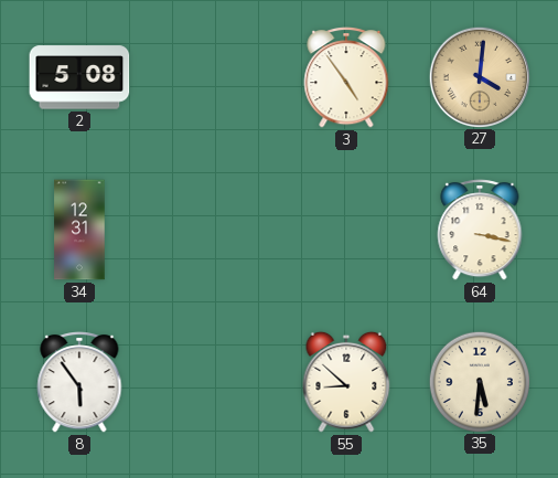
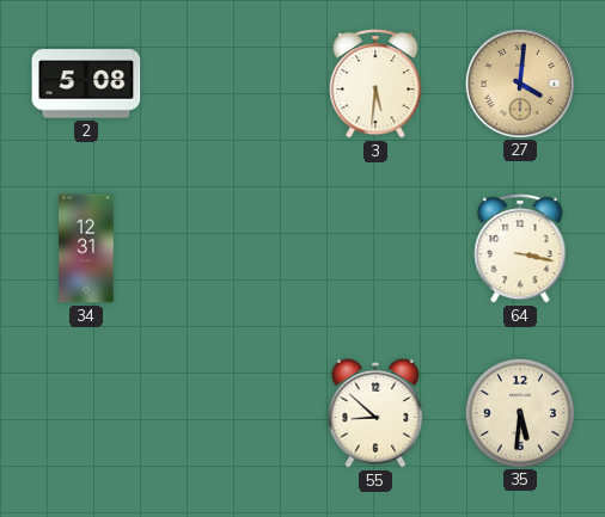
3: 4:54 -> 5:31
8: 5:54 -> none
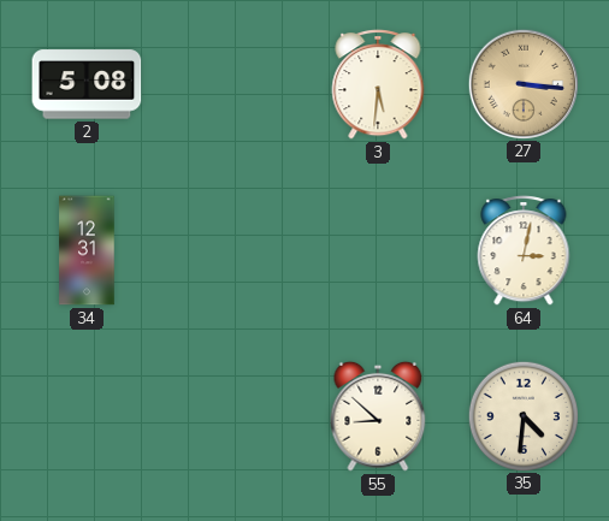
27: 4:01 -> 3:16
64: 3:17 -> 3:02
35: 5:31 -> 4:31
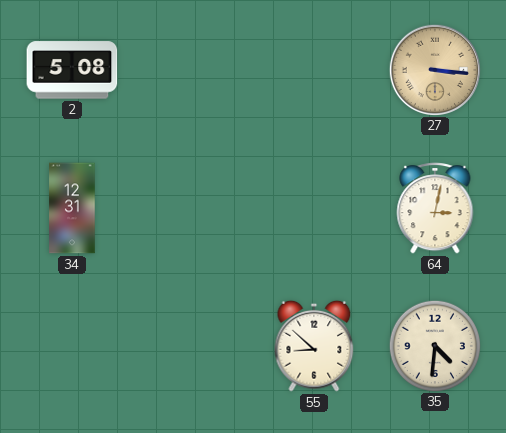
3: 5:31 -> none
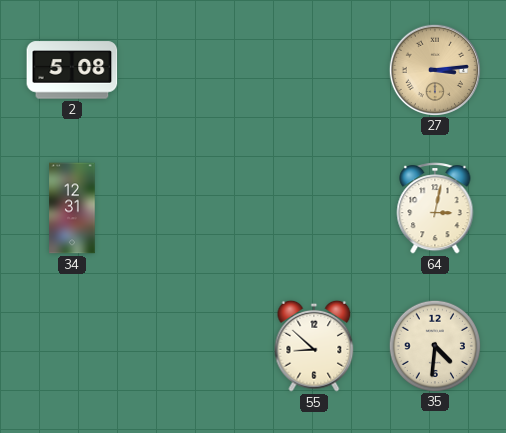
27: 3:16 -> 3:14
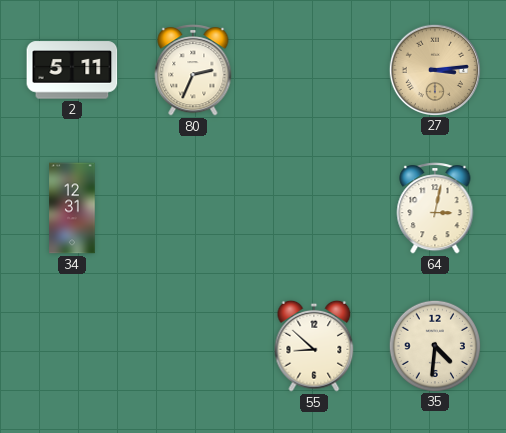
2: 5:08 -> 5:11
80: none -> 2:34
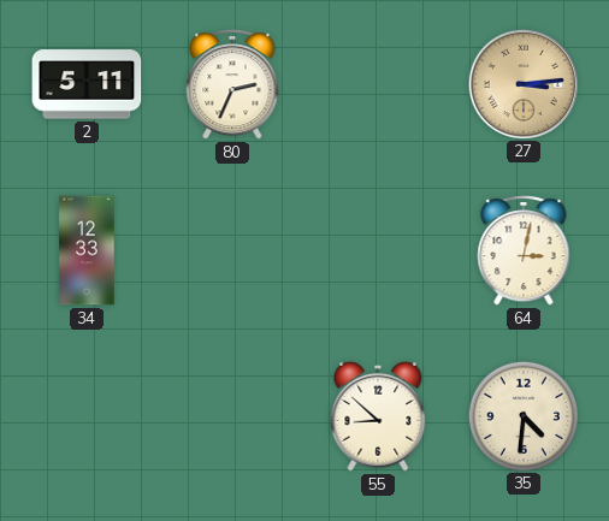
34: 12:31 -> 12:33
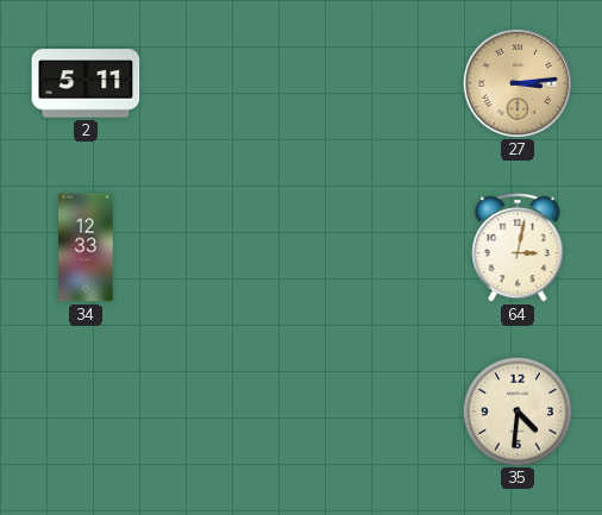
80: 2:34 -> none
55: 8:52 -> none
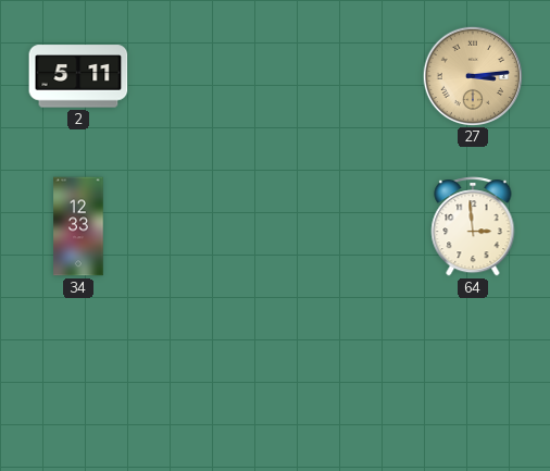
64: 3:02 -> 2:59
35: 4:31 -> none
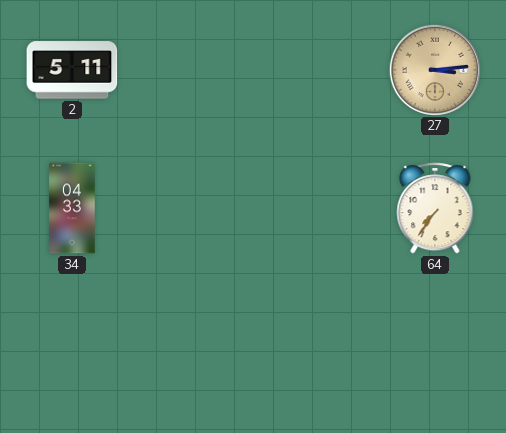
34: 12:33 -> 04:33
64: 2:59 -> 7:36
